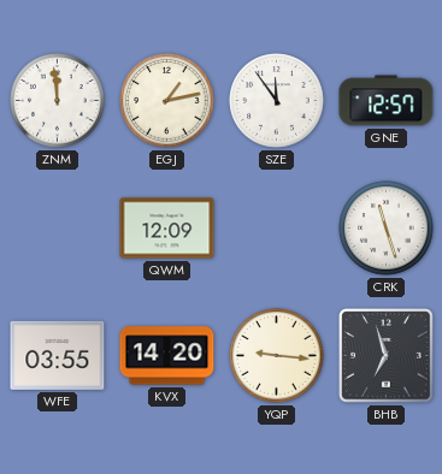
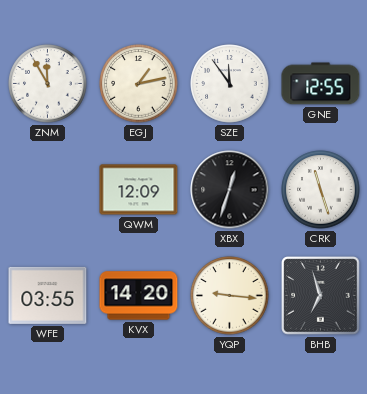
ZNM: 11:59 -> 11:55
GNE: 12:57 -> 12:55
XBX: none -> 12:33
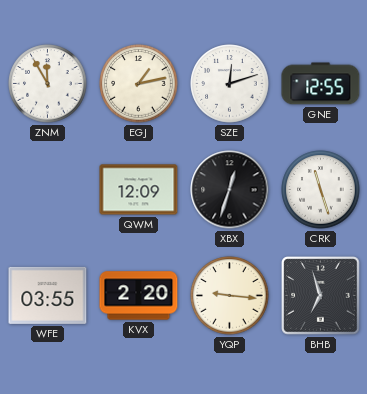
SZE: 11:54 -> 12:12
KVX: 14:20 -> 2:20
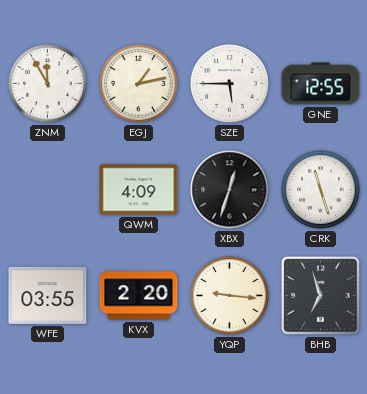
SZE: 12:12 -> 5:45
QWM: 12:09 -> 4:09
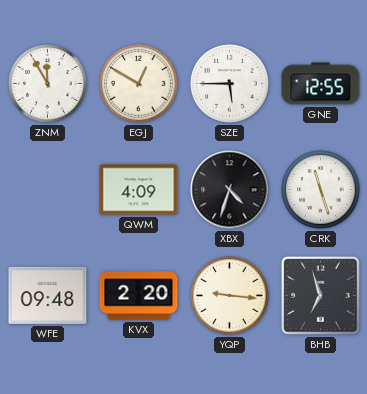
EGJ: 1:13 -> 12:50
XBX: 12:33 -> 4:33
WFE: 03:55 -> 09:48
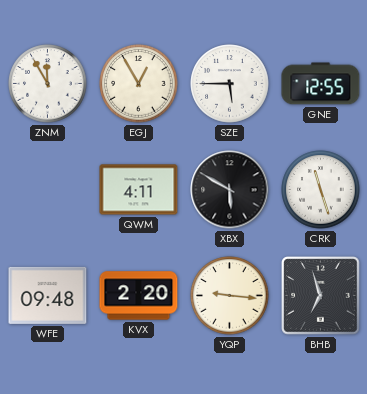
EGJ: 12:50 -> 12:55
QWM: 4:09 -> 4:11
XBX: 4:33 -> 5:50
